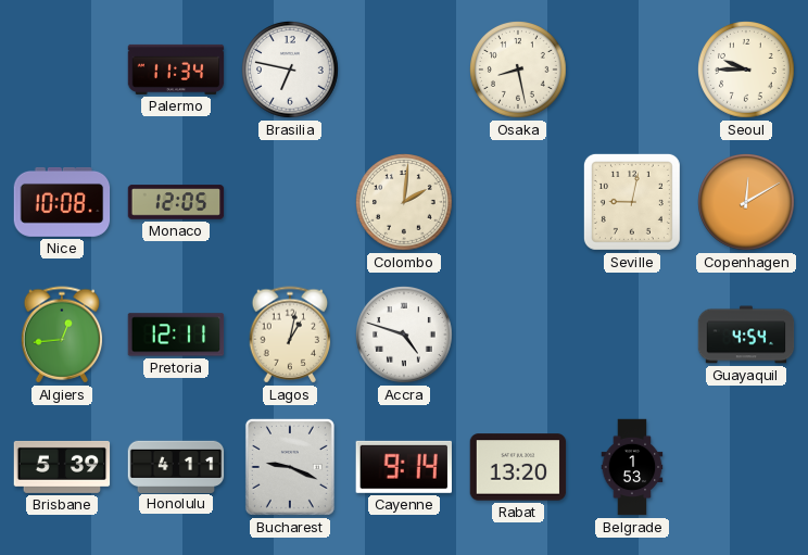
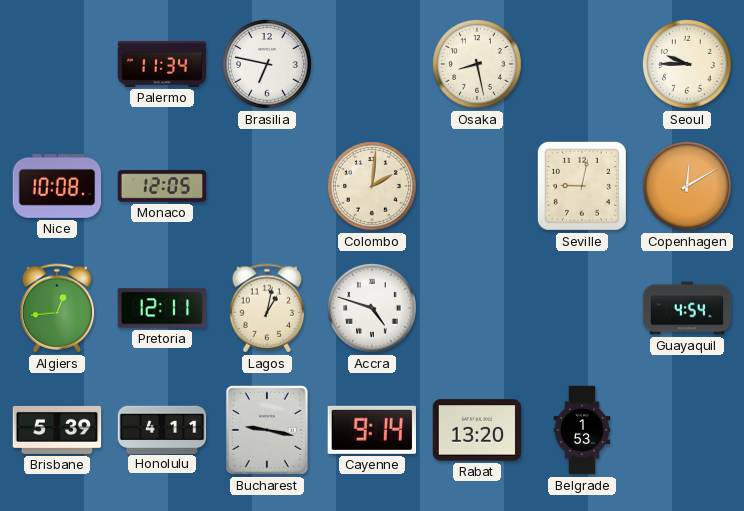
Bucharest: 9:19 -> 9:17
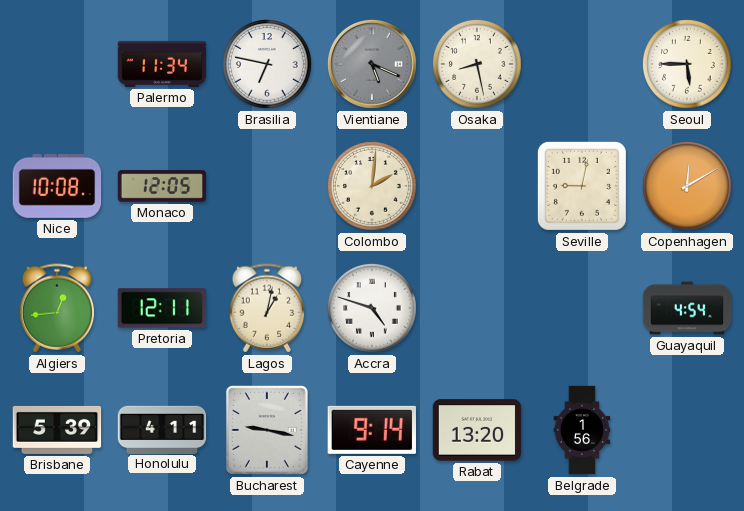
Vientiane: none -> 5:19
Seoul: 9:45 -> 5:45
Belgrade: 1:53 -> 1:56
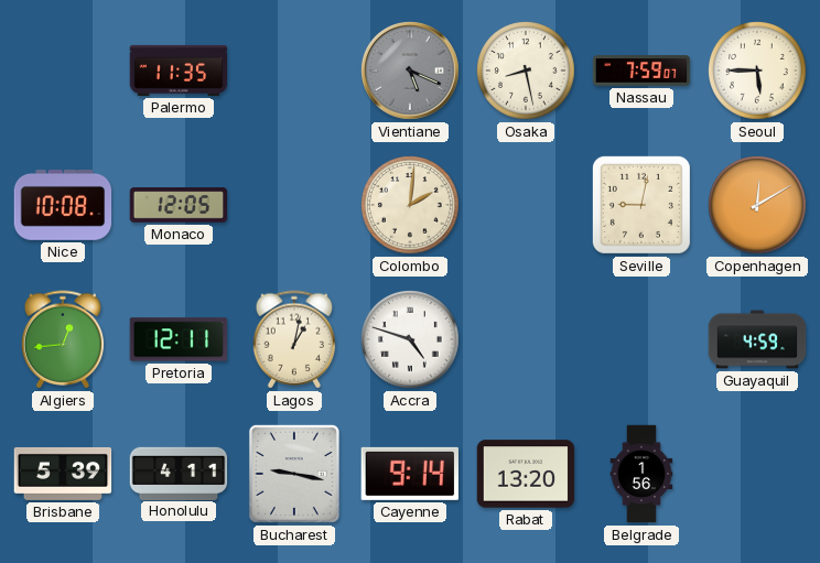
Palermo: 11:34 -> 11:35
Brasilia: 6:47 -> none
Nassau: none -> 7:59
Guayaquil: 4:54 -> 4:59
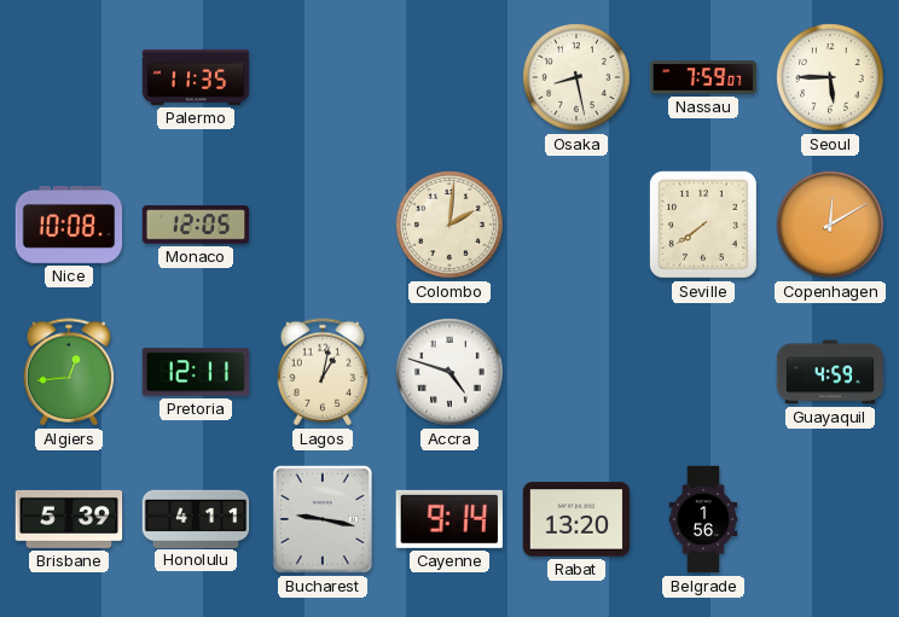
Vientiane: 5:19 -> none
Seville: 9:02 -> 7:39
